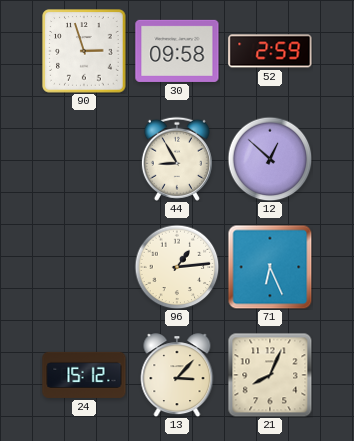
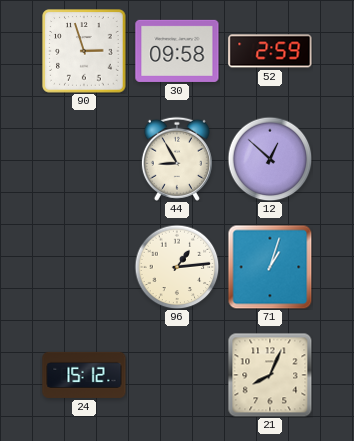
71: 6:26 -> 1:03
13: 3:07 -> none
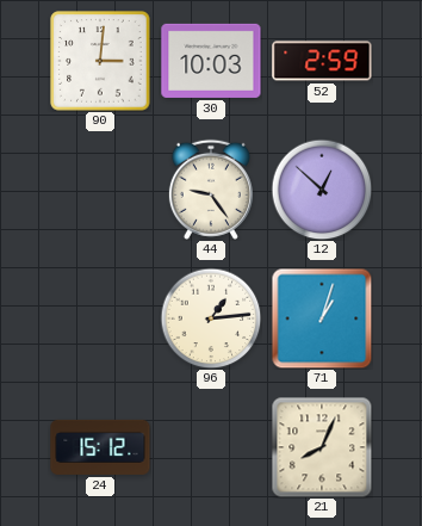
90: 2:57 -> 3:01
30: 09:58 -> 10:03
44: 8:55 -> 9:24
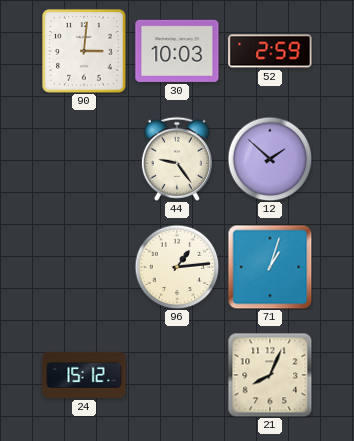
12: 12:52 -> 1:52
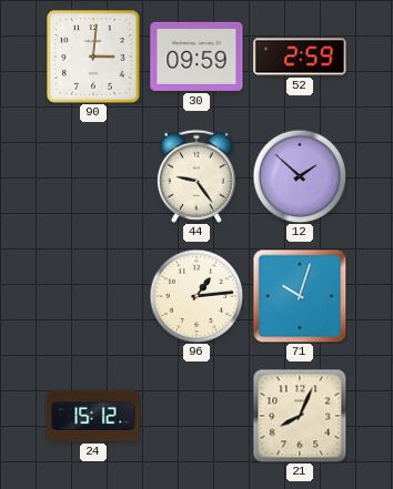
30: 10:03 -> 09:59
71: 1:03 -> 10:03
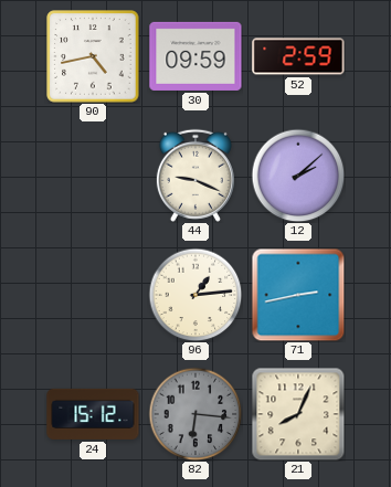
90: 3:01 -> 4:43
44: 9:24 -> 9:19
12: 1:52 -> 2:08
71: 10:03 -> 2:43
82: none -> 6:16
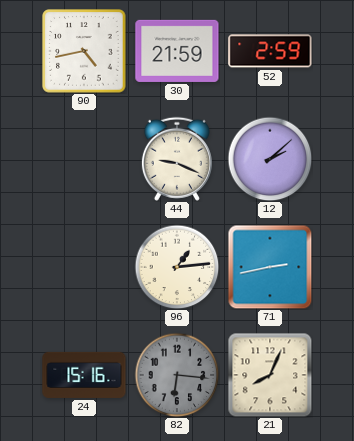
30: 09:59 -> 21:59
24: 15:12 -> 15:16
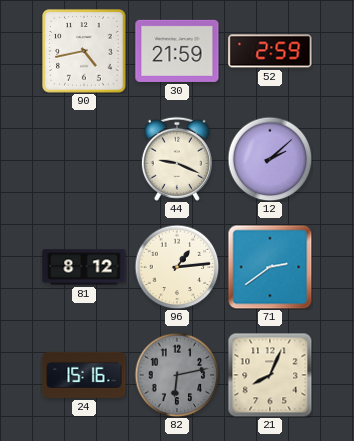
81: none -> 8:12
71: 2:43 -> 2:39
82: 6:16 -> 6:13
